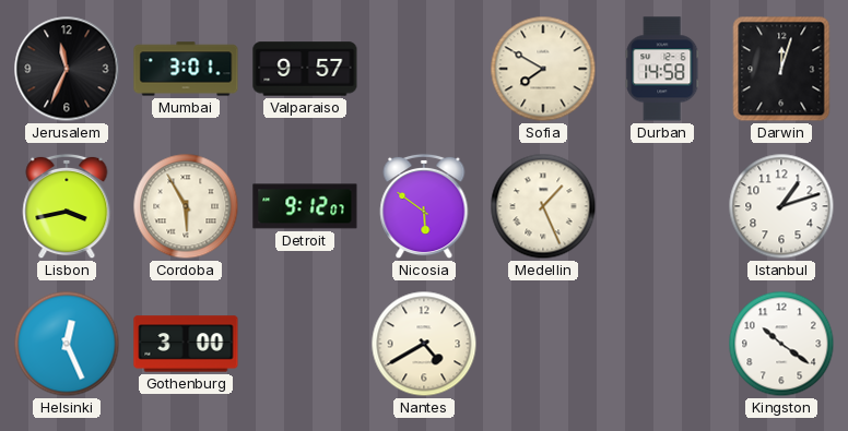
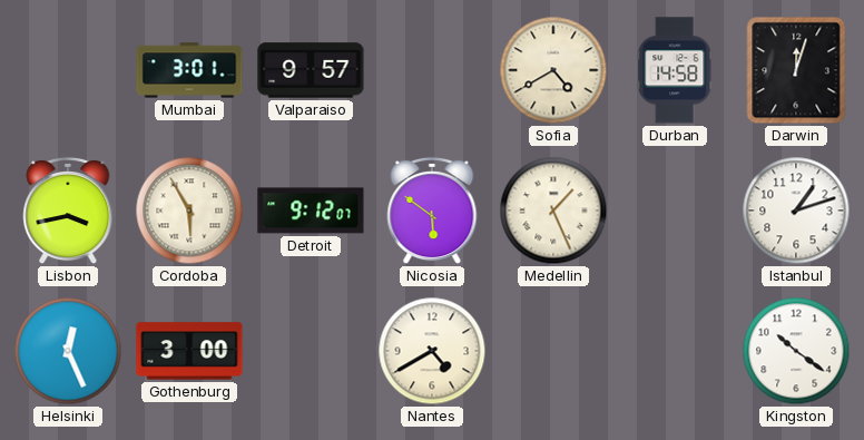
Jerusalem: 11:34 -> none
Sofia: 7:50 -> 4:40
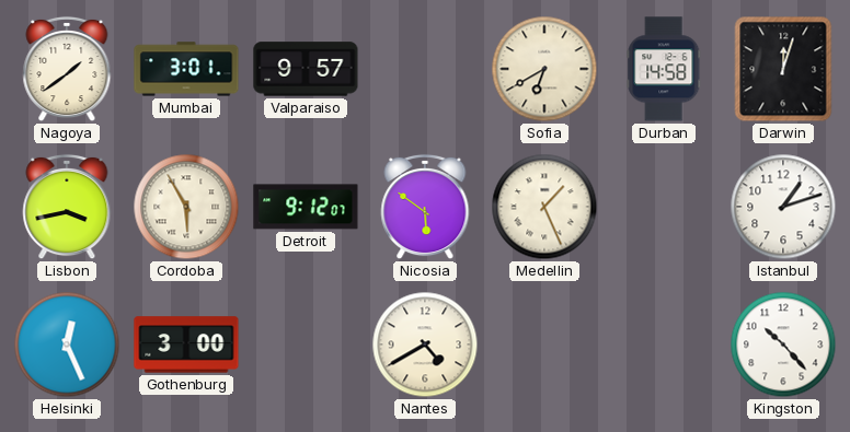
Nagoya: none -> 1:39
Sofia: 4:40 -> 6:40
Kingston: 10:21 -> 10:23
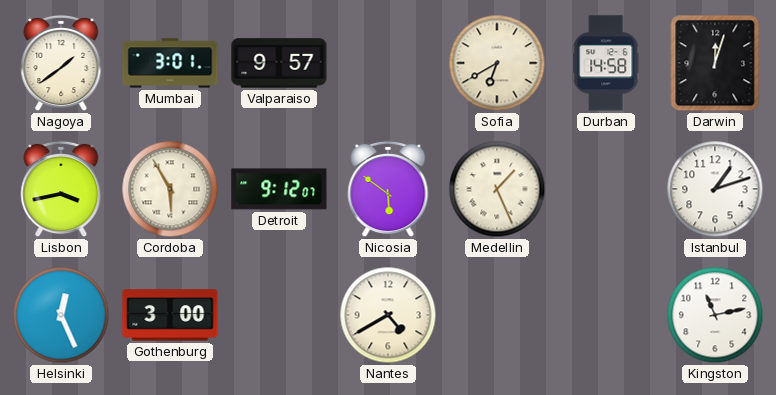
Kingston: 10:23 -> 11:13
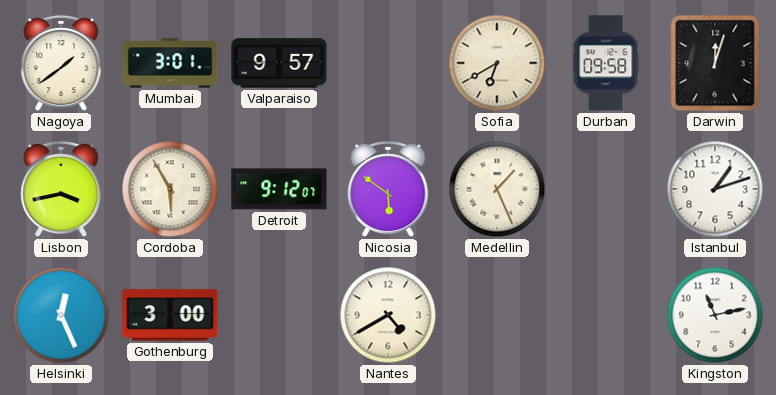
Durban: 14:58 -> 09:58
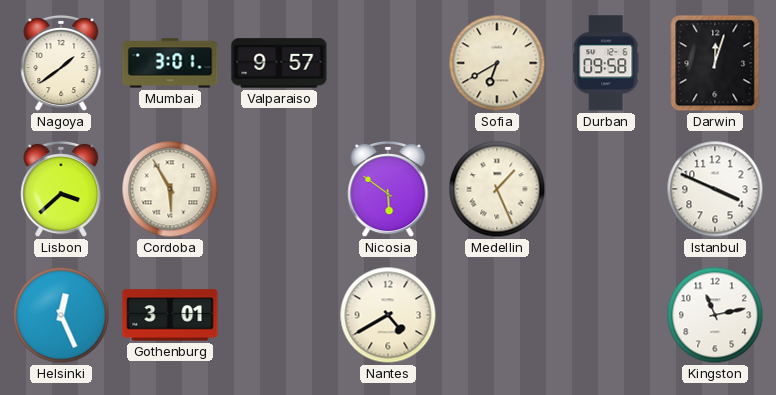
Lisbon: 3:43 -> 3:38
Detroit: 9:12 -> none
Istanbul: 1:12 -> 3:49
Gothenburg: 3:00 -> 3:01
